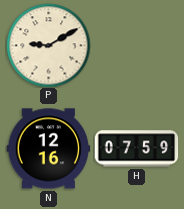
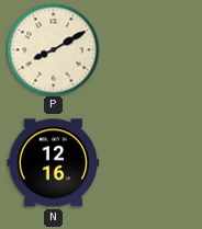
P: 9:10 -> 8:10
H: 07:59 -> none
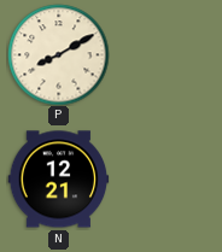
N: 12:16 -> 12:21
